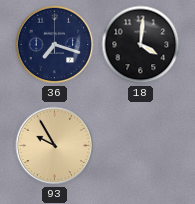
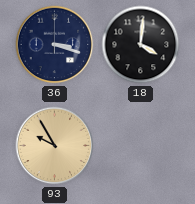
36: 7:18 -> 3:18
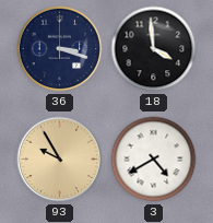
18: 4:01 -> 3:59
3: none -> 4:40
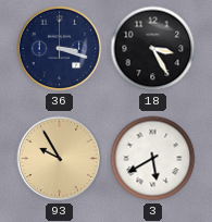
18: 3:59 -> 3:25
3: 4:40 -> 5:40
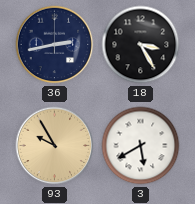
36: 3:18 -> 2:43
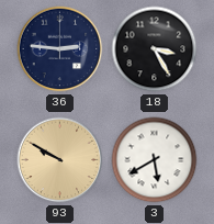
36: 2:43 -> 2:46
93: 9:55 -> 9:50
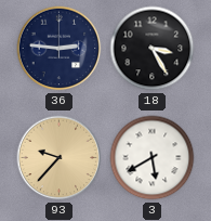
93: 9:50 -> 9:37
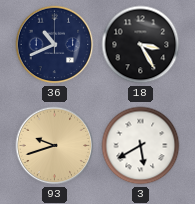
36: 2:46 -> 10:41
93: 9:37 -> 9:42
